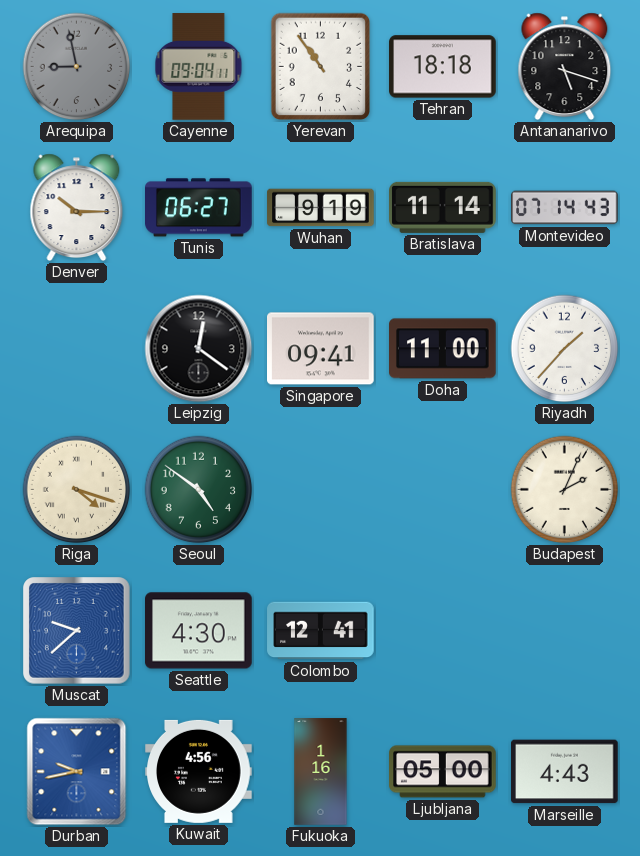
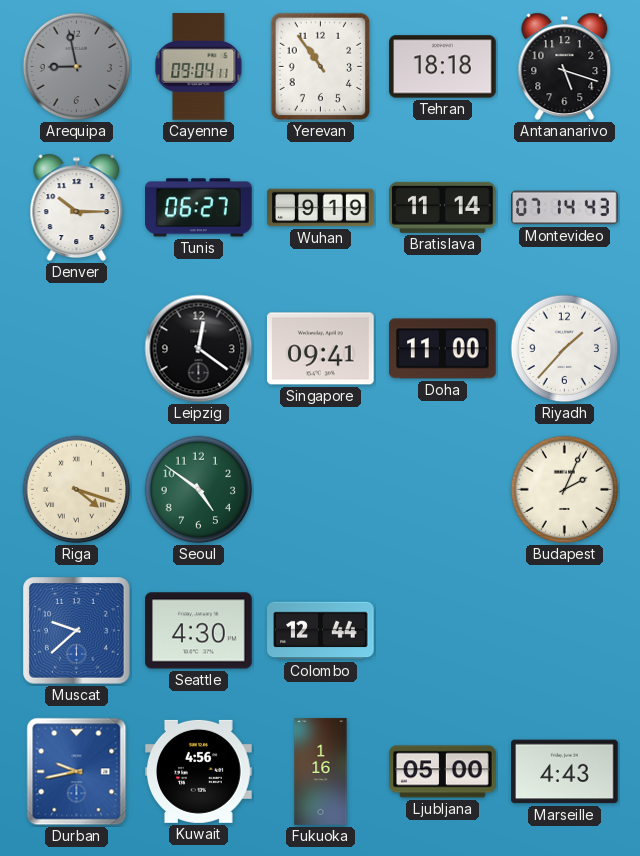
Colombo: 12:41 -> 12:44
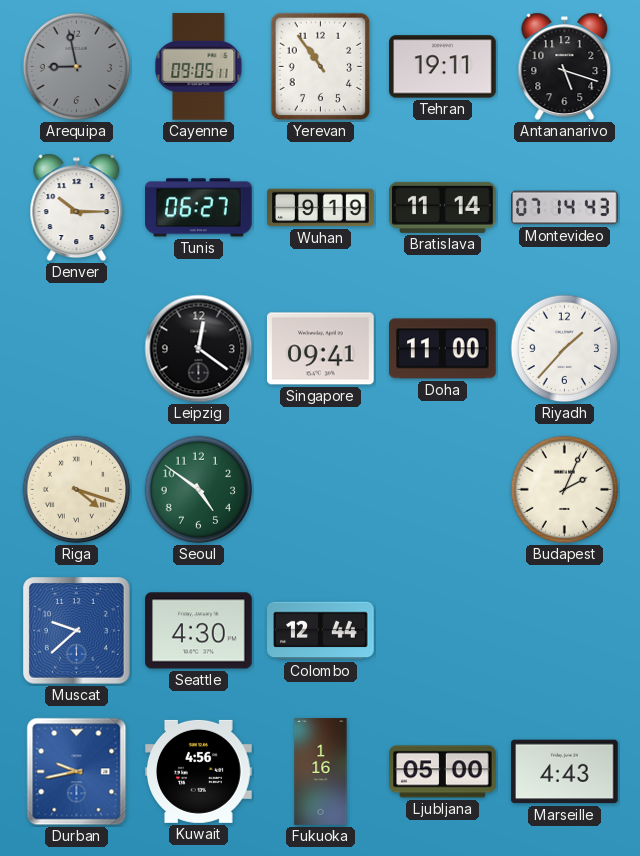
Cayenne: 09:04 -> 09:05
Tehran: 18:18 -> 19:11
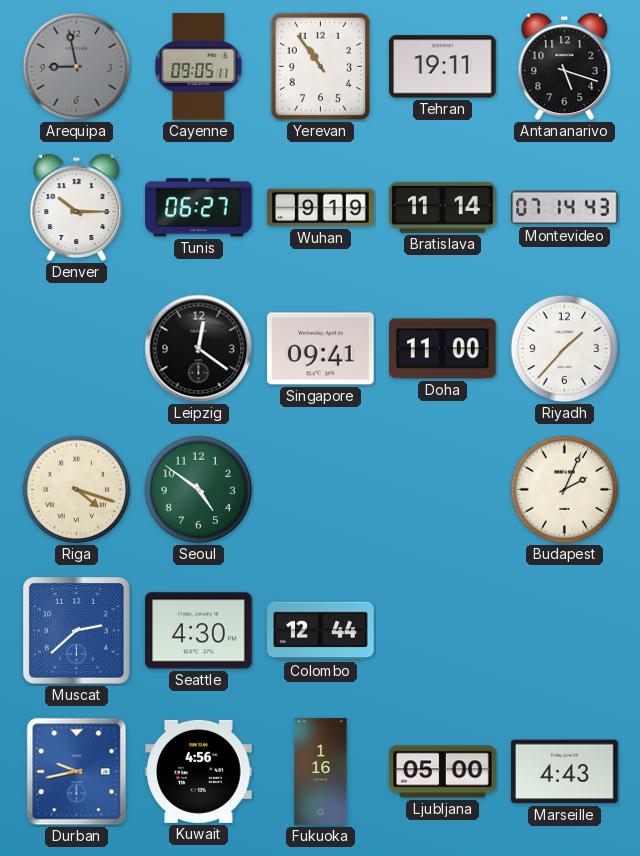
Muscat: 9:38 -> 2:38
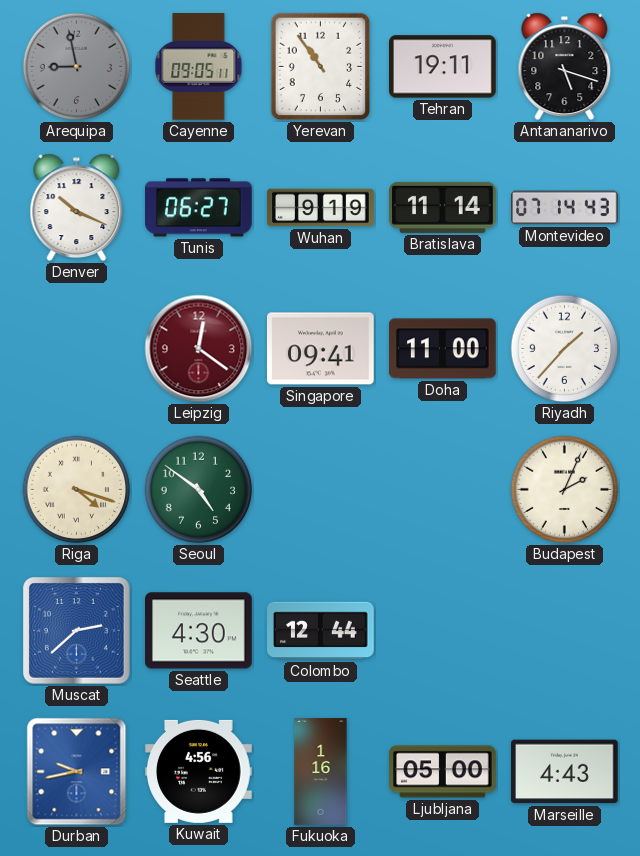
Denver: 10:15 -> 10:19
Leipzig dial: black -> burgundy
